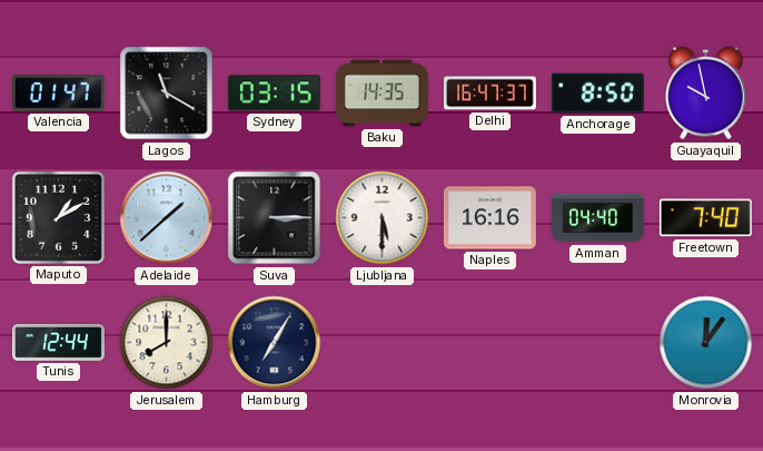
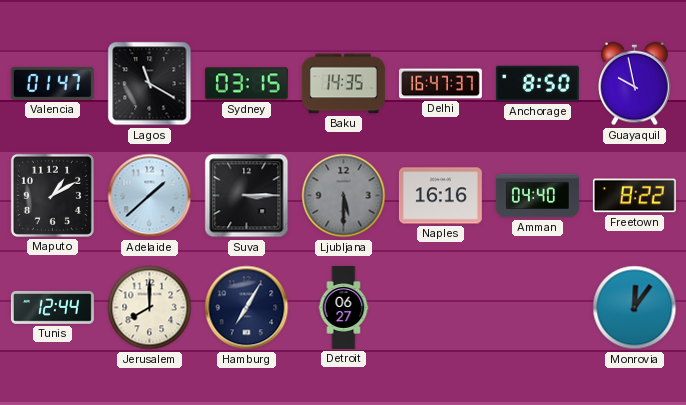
Ljubljana dial: white -> grey
Freetown: 7:40 -> 8:22
Detroit: none -> 06:27
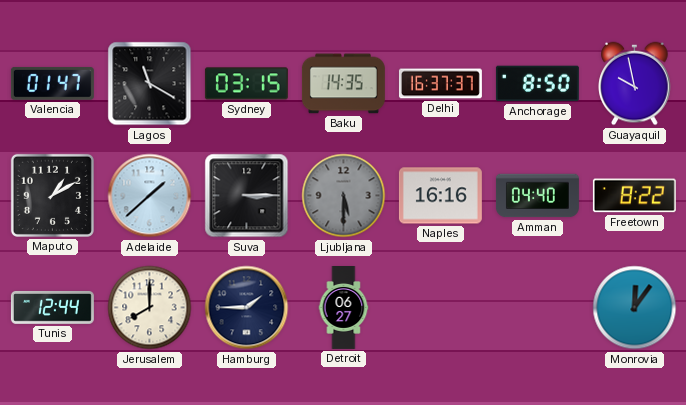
Delhi: 16:47 -> 16:37
Hamburg: 7:05 -> 1:45
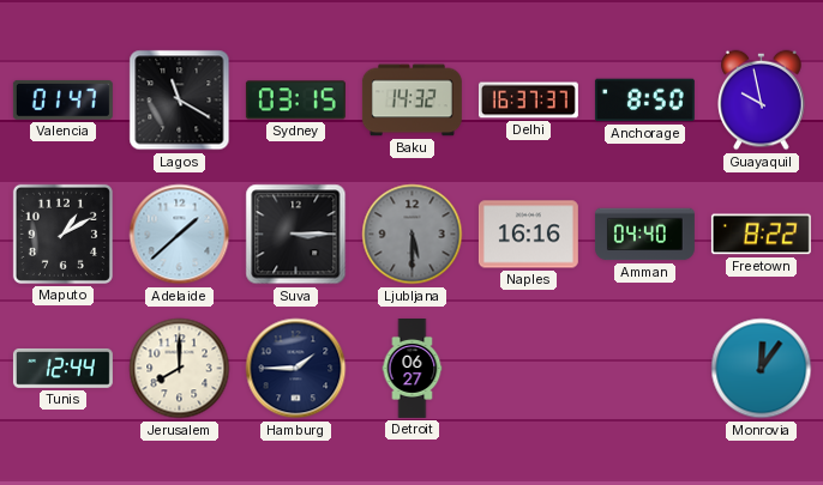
Baku: 14:35 -> 14:32
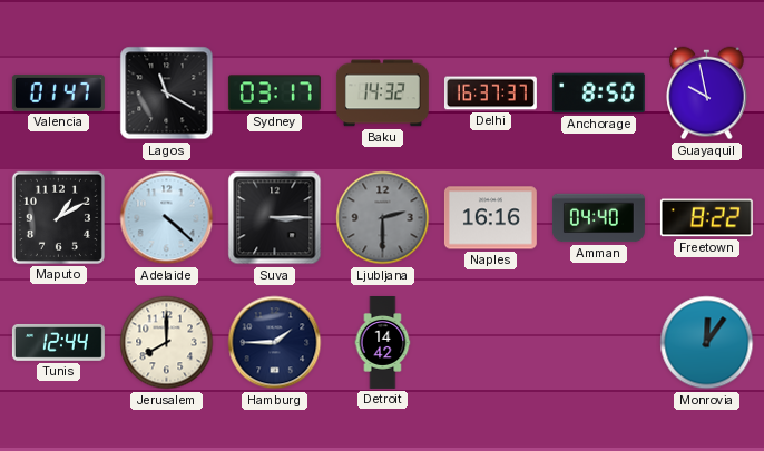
Sydney: 03:15 -> 03:17
Adelaide: 1:38 -> 4:22
Ljubljana: 5:30 -> 2:30
Detroit: 06:27 -> 14:42
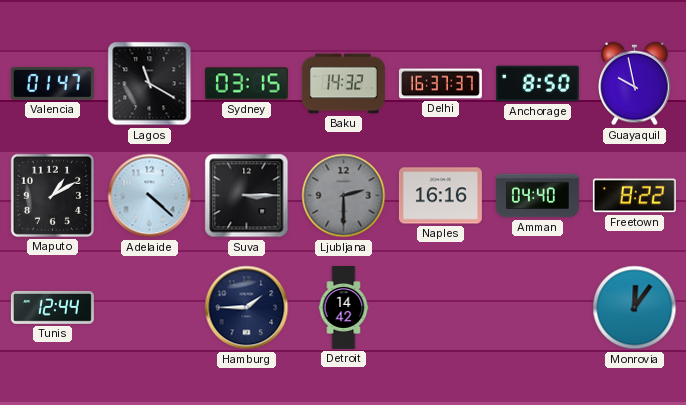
Sydney: 03:17 -> 03:15
Jerusalem: 8:00 -> none
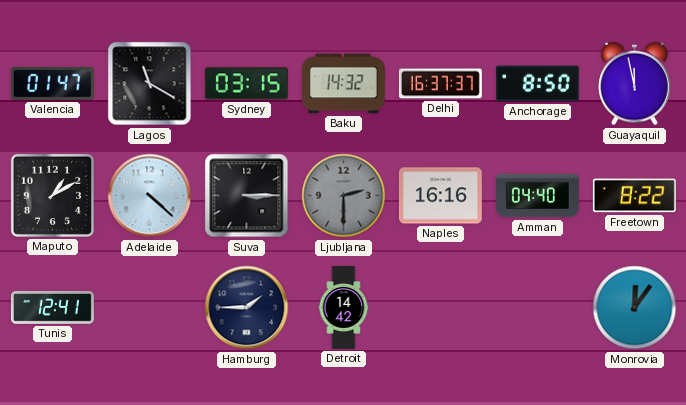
Guayaquil: 9:58 -> 11:58
Tunis: 12:44 -> 12:41
